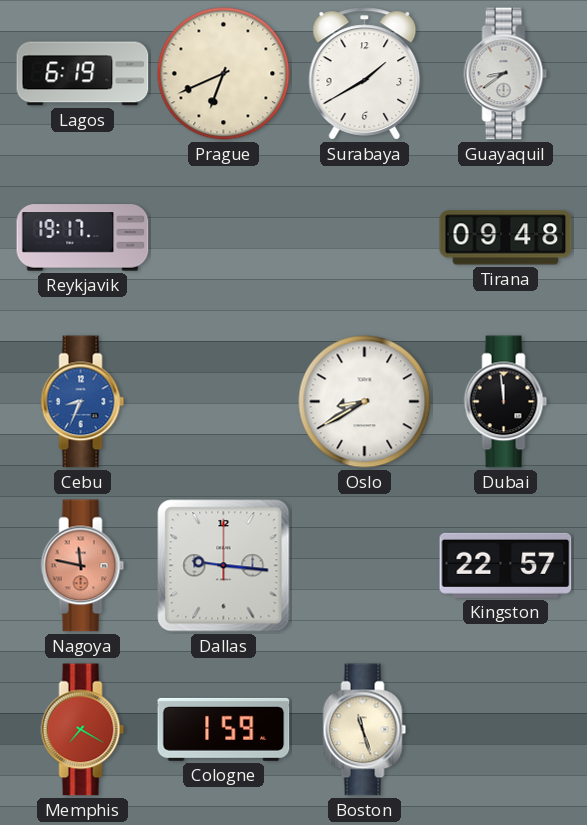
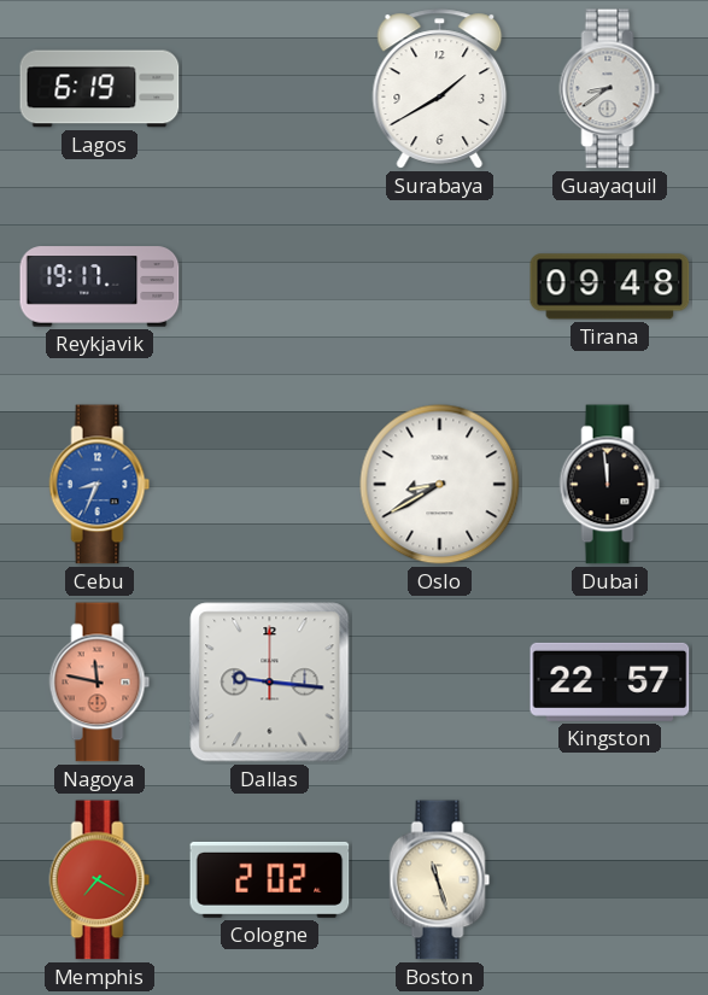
Prague: 6:41 -> none
Cologne: 1:59 -> 2:02
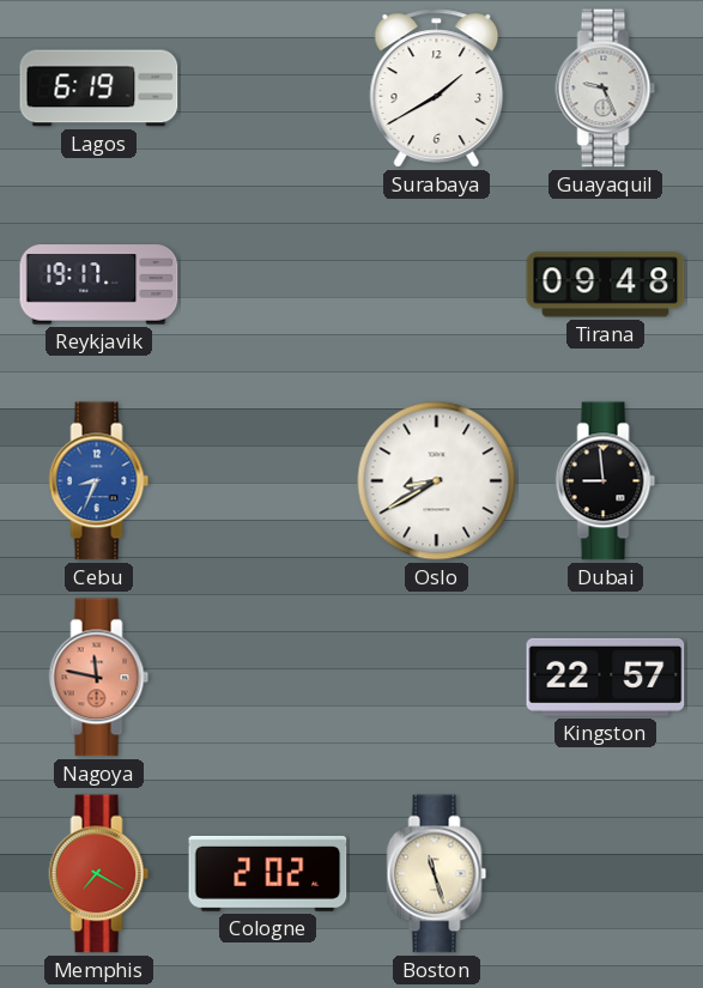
Guayaquil: 8:39 -> 9:26
Dubai: 11:59 -> 8:59
Dallas: 9:16 -> none
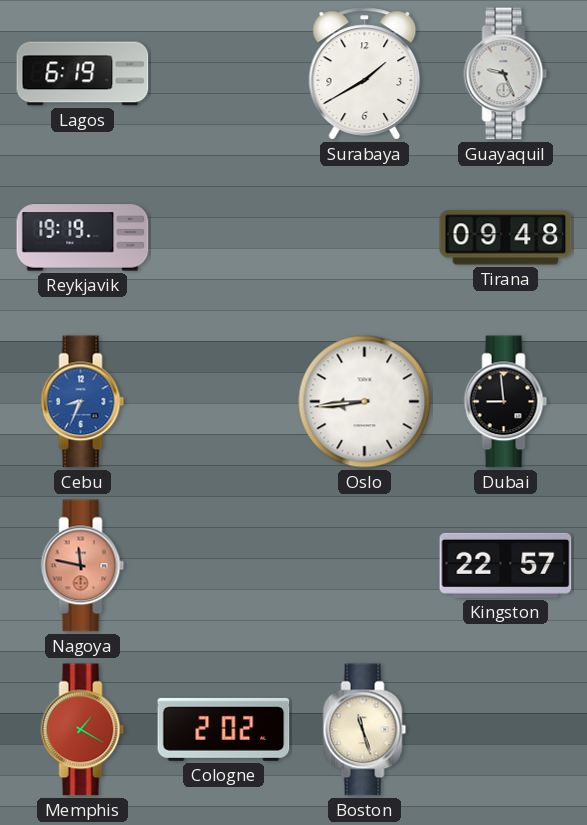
Reykjavik: 19:17 -> 19:19
Oslo: 8:40 -> 8:44
Memphis: 7:20 -> 1:20
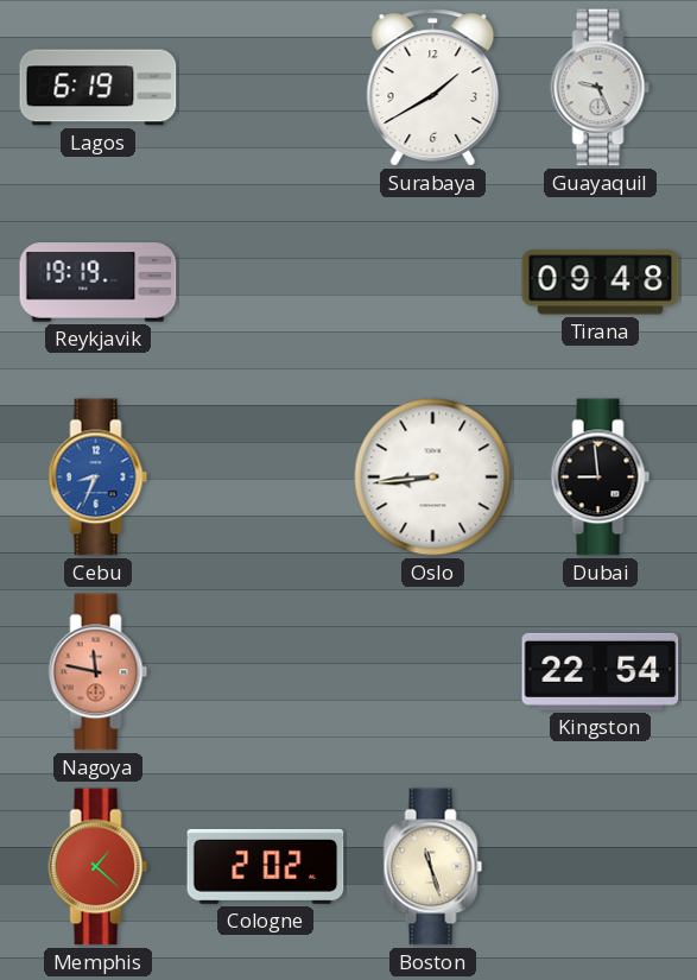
Kingston: 22:57 -> 22:54
Memphis: 1:20 -> 1:22
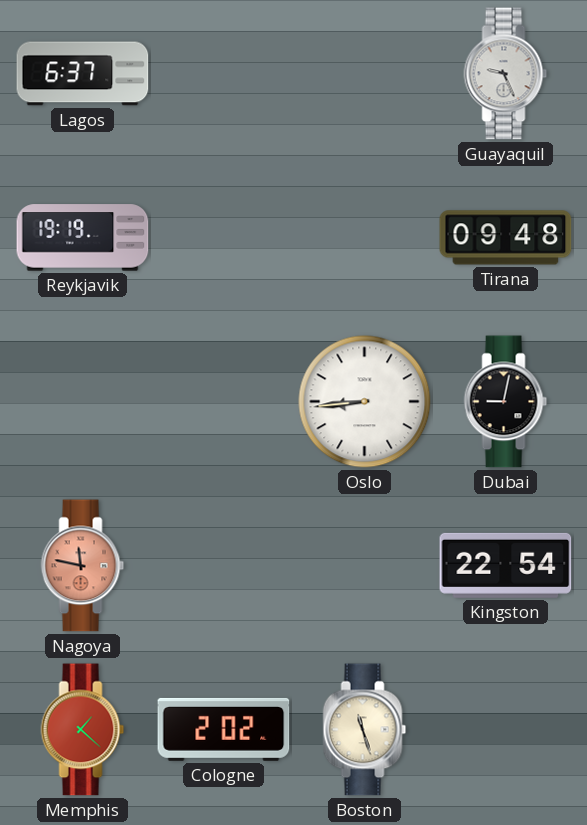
Lagos: 6:19 -> 6:37
Surabaya: 1:40 -> none
Cebu: 8:34 -> none
Dubai: 8:59 -> 9:02
